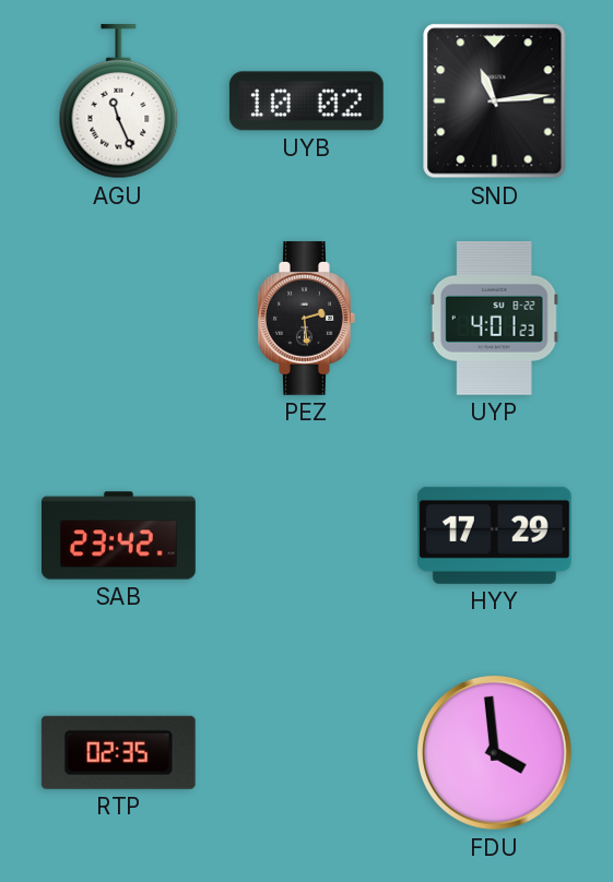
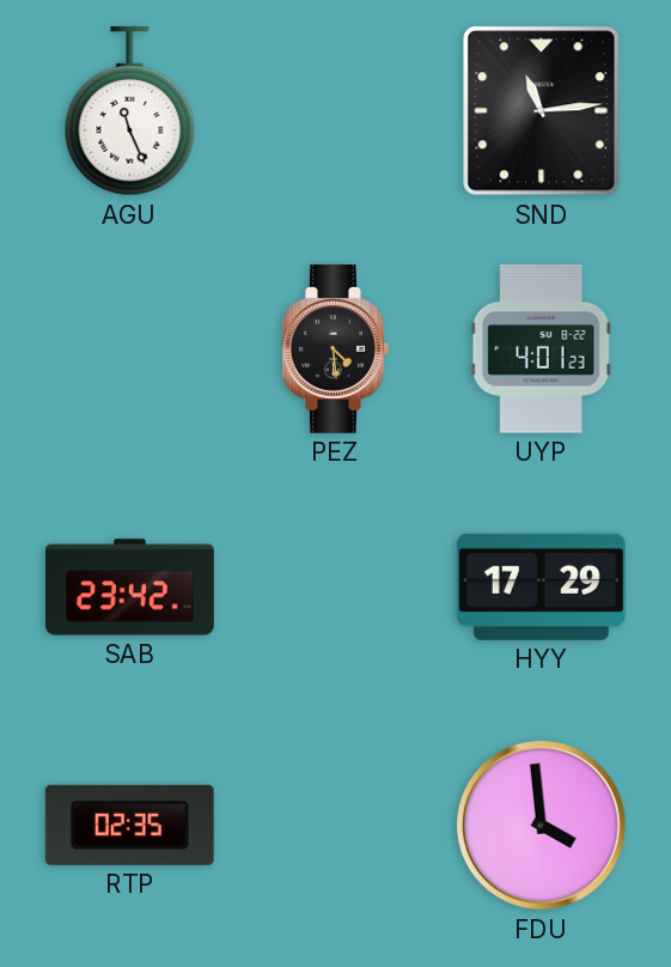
UYB: 10:02 -> none
PEZ: 2:29 -> 4:29
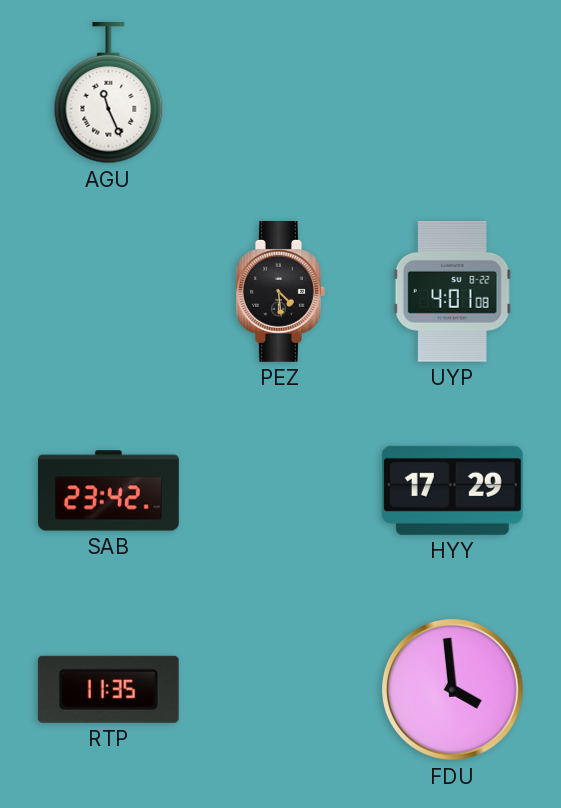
SND: 11:14 -> none
UYP: 4:01:23 -> 4:01:08
RTP: 02:35 -> 11:35
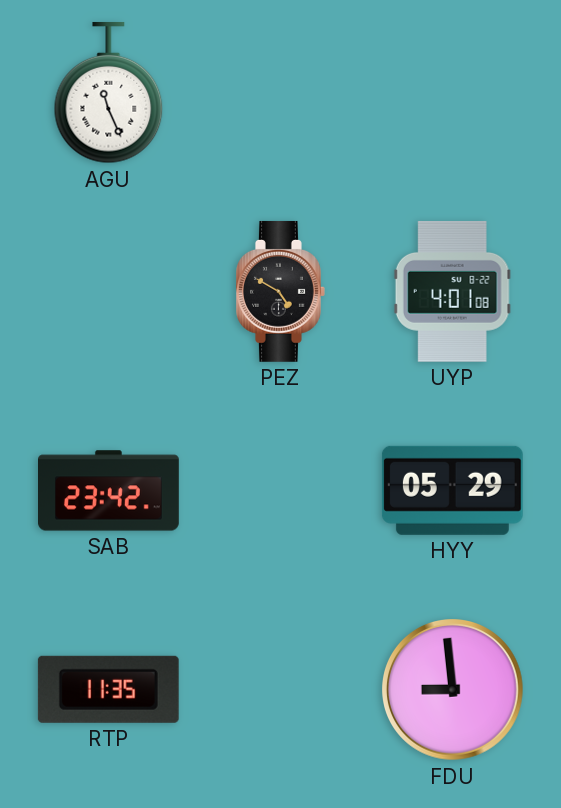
PEZ: 4:29 -> 4:50
HYY: 17:29 -> 05:29
FDU: 3:59 -> 8:59
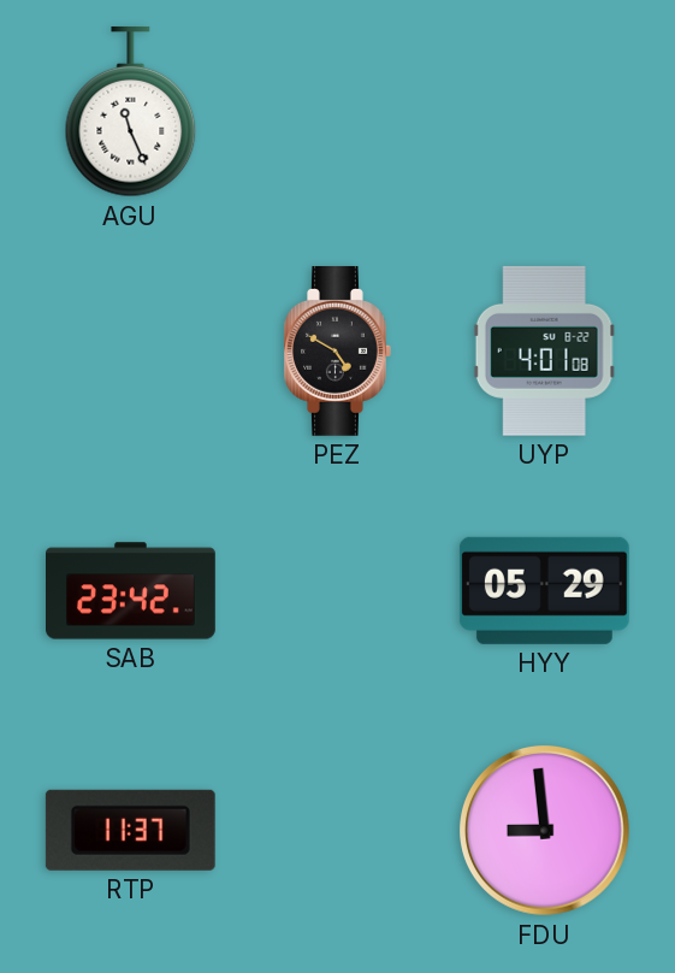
RTP: 11:35 -> 11:37
